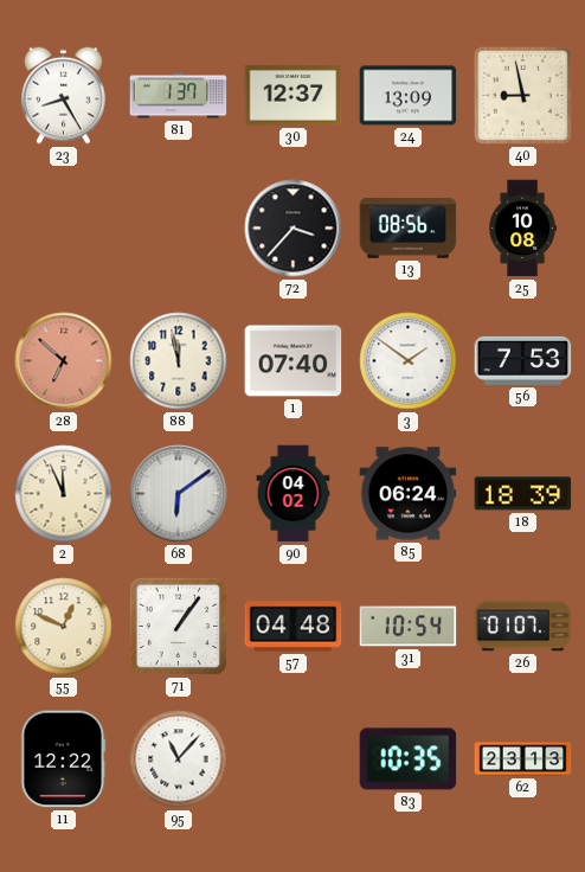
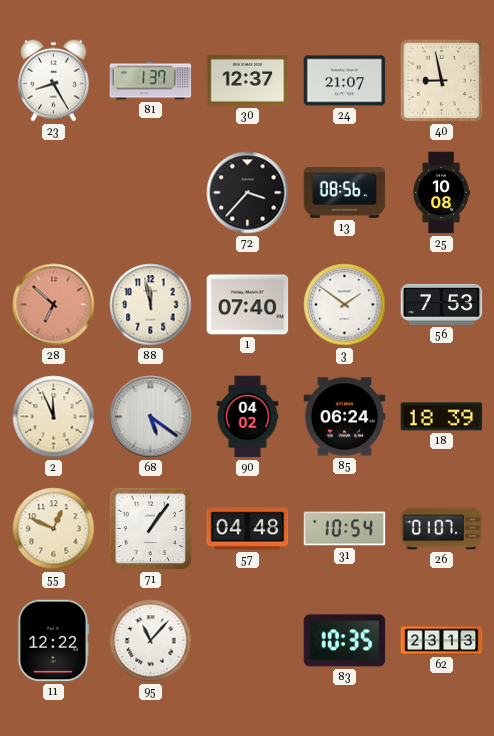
24: 13:09 -> 21:07
68: 6:09 -> 5:21
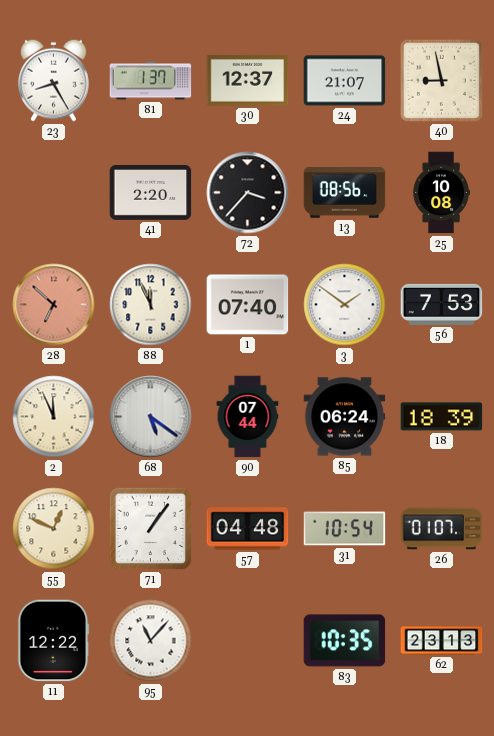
41: none -> 2:20
88: 11:58 -> 11:56
90: 04:02 -> 07:44
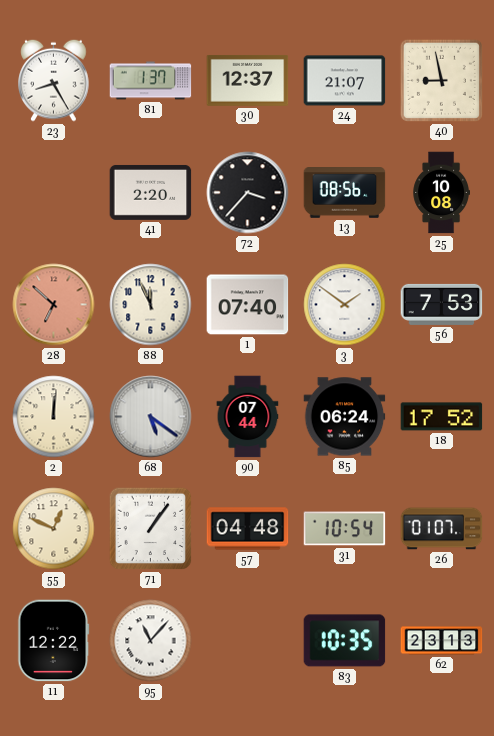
2: 11:56 -> 12:01
18: 18:39 -> 17:52
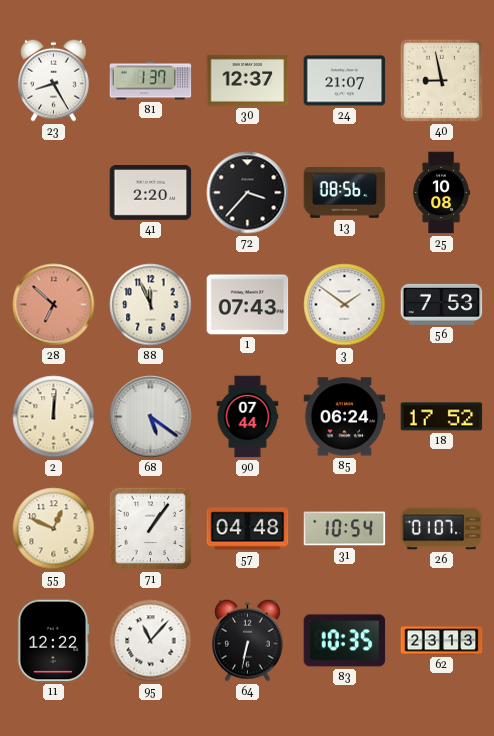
1: 07:40 -> 07:43
64: none -> 6:32
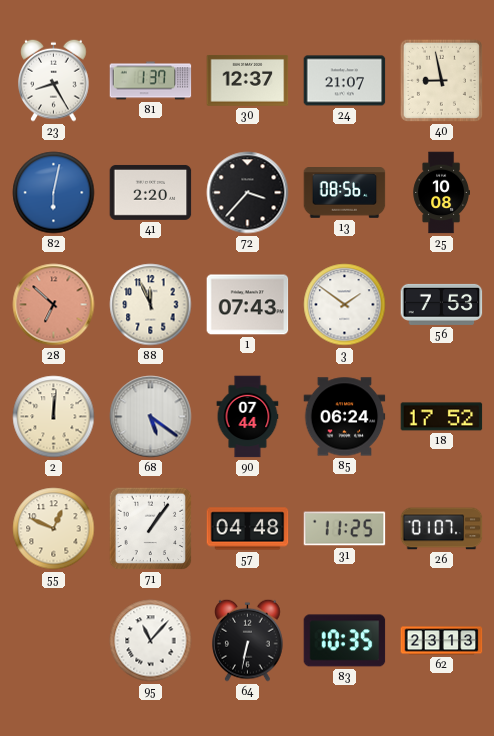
82: none -> 6:02
31: 10:54 -> 11:25
11: 12:22 -> none
